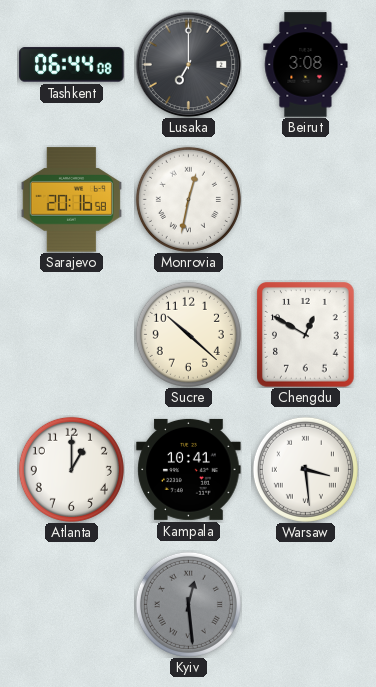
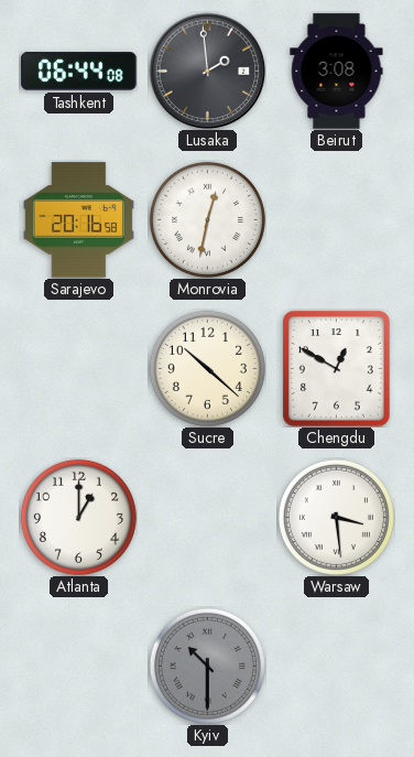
Lusaka: 7:00 -> 1:59
Kampala: 10:41 -> none
Kyiv: 12:29 -> 10:30
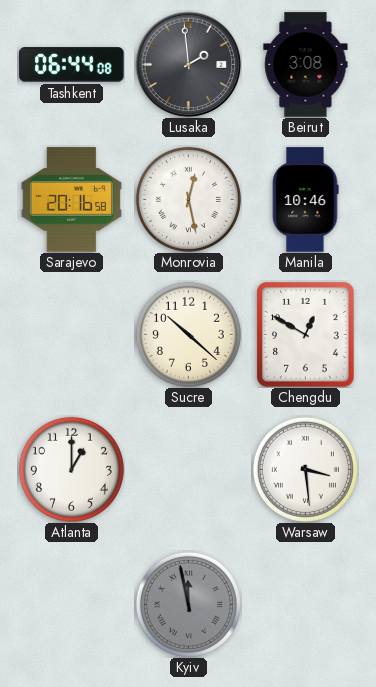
Monrovia: 12:32 -> 12:28
Manila: none -> 10:46
Kyiv: 10:30 -> 11:58
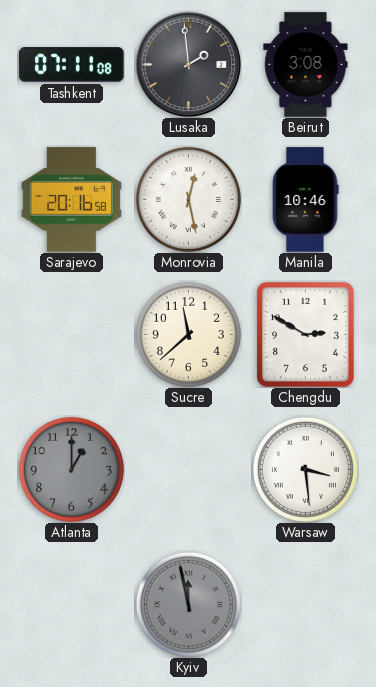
Tashkent: 06:44 -> 07:11
Sucre: 10:22 -> 11:38
Chengdu: 12:50 -> 2:50
Atlanta dial: white -> grey
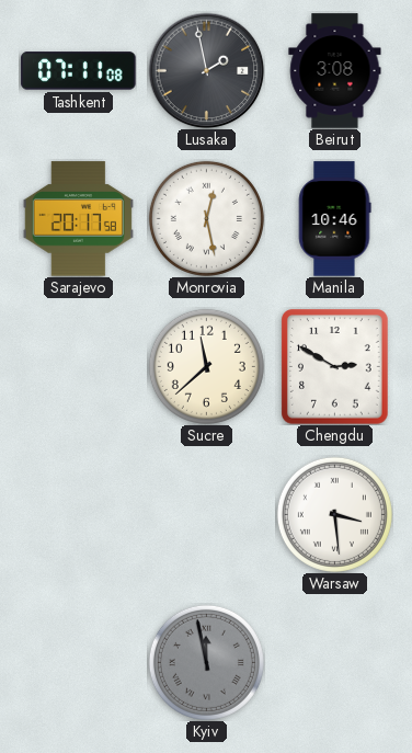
Lusaka: 1:59 -> 1:58
Sarajevo: 20:16 -> 20:17
Atlanta: 1:00 -> none
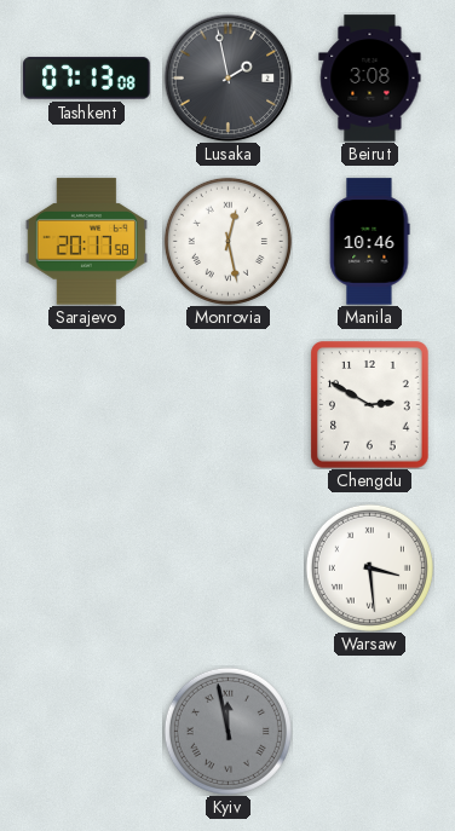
Tashkent: 07:11 -> 07:13
Sucre: 11:38 -> none
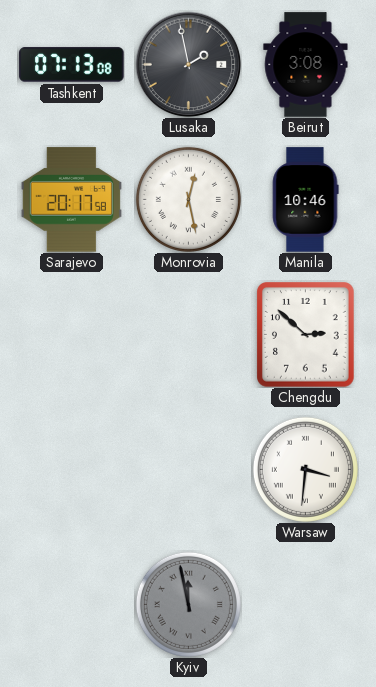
Chengdu: 2:50 -> 2:52
Warsaw: 3:29 -> 3:31
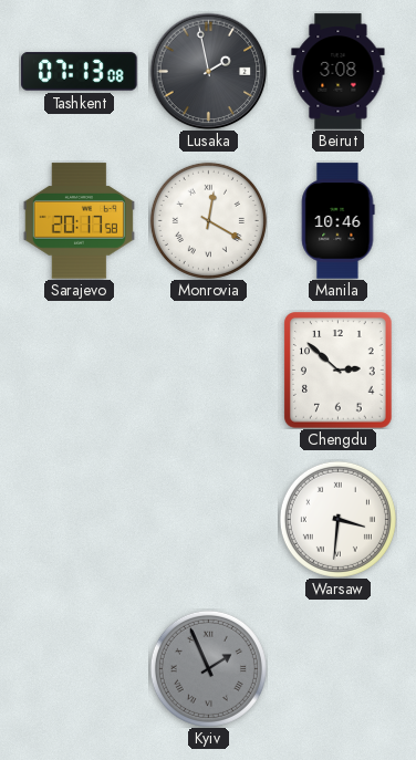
Monrovia: 12:28 -> 12:20
Kyiv: 11:58 -> 1:56
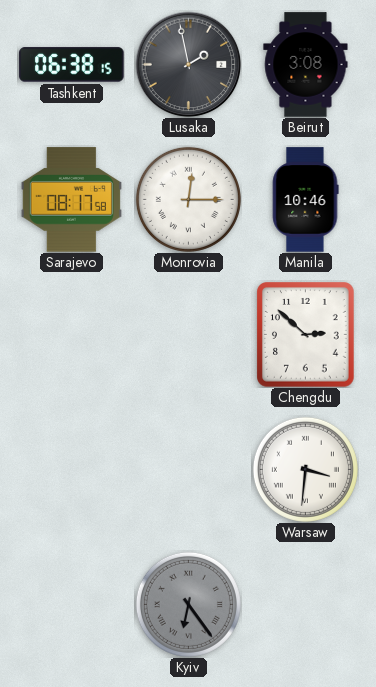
Tashkent: 07:13 -> 06:38
Sarajevo: 20:17 -> 08:17
Monrovia: 12:20 -> 12:15
Kyiv: 1:56 -> 6:24
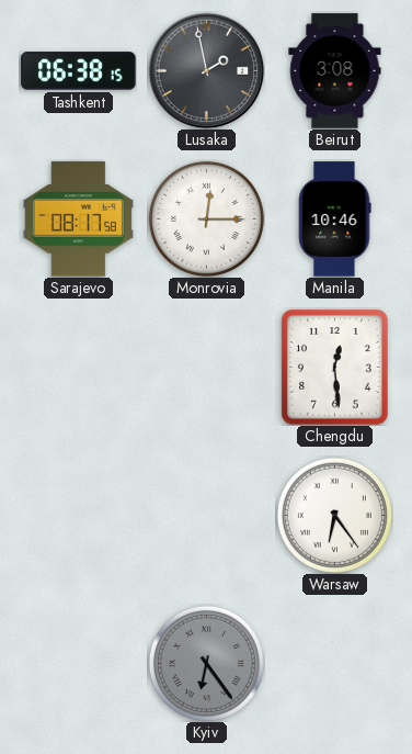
Chengdu: 2:52 -> 12:29
Warsaw: 3:31 -> 6:24
